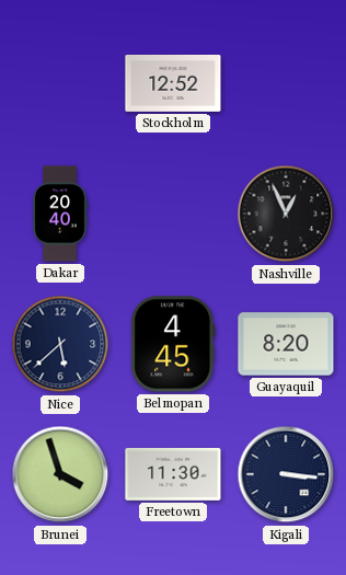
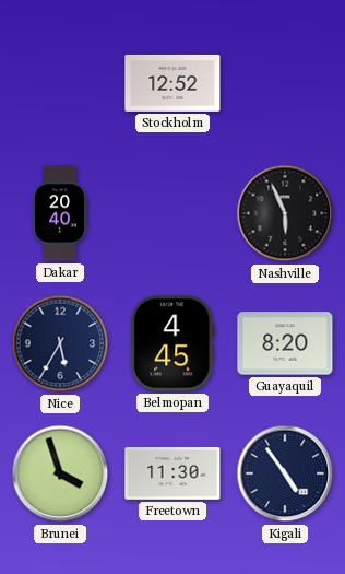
Nashville: 12:56 -> 5:56
Nice: 5:38 -> 5:35
Kigali: 3:16 -> 4:54
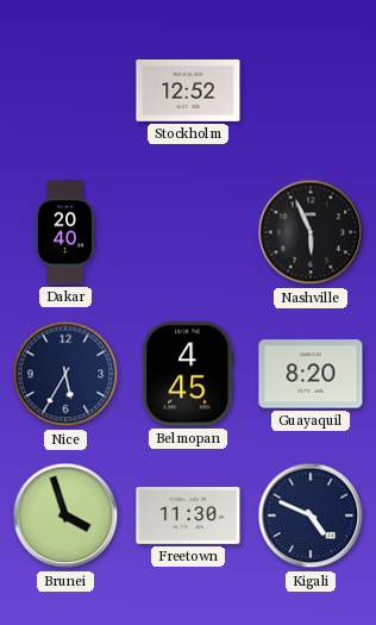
Kigali: 4:54 -> 4:49
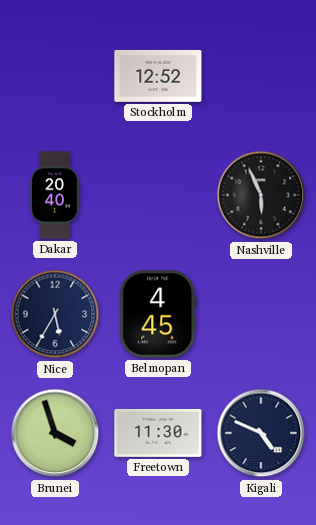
Guayaquil: 8:20 -> none
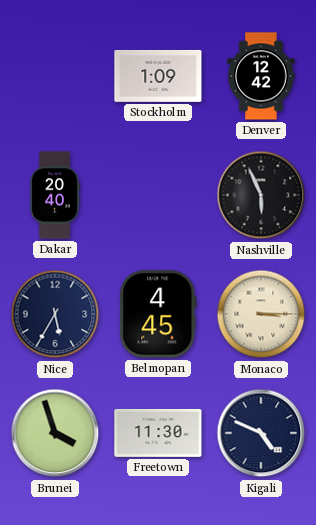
Stockholm: 12:52 -> 1:09
Denver: none -> 12:42
Monaco: none -> 3:15
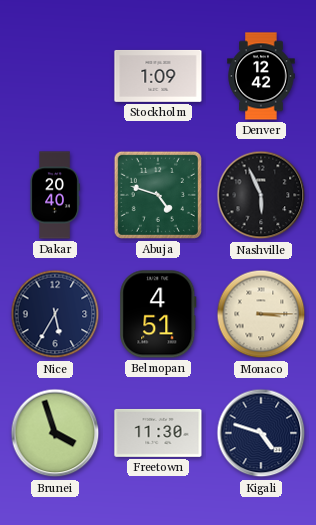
Abuja: none -> 4:48
Belmopan: 4:45 -> 4:51
Kigali: 4:49 -> 4:48
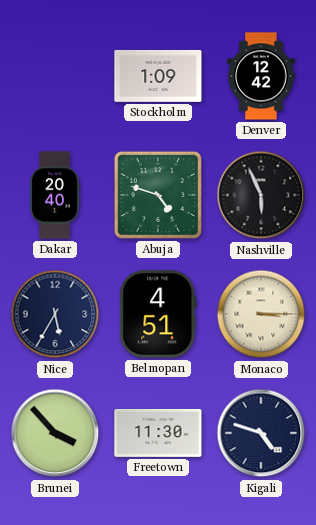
Brunei: 3:57 -> 3:53
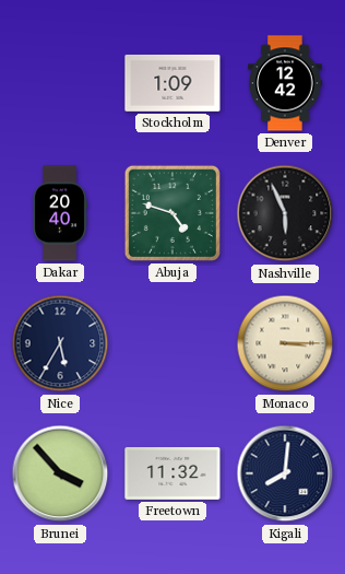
Belmopan: 4:51 -> none
Freetown: 11:30 -> 11:32
Kigali: 4:48 -> 8:01
